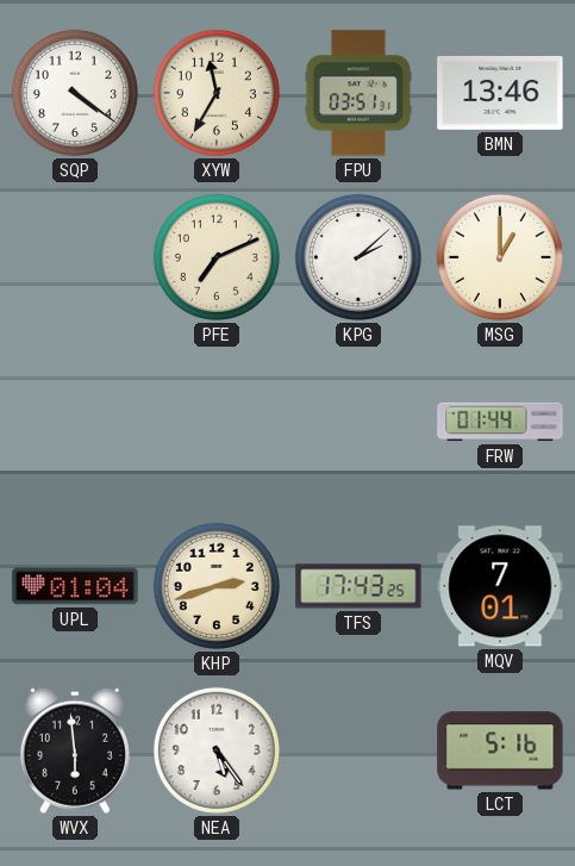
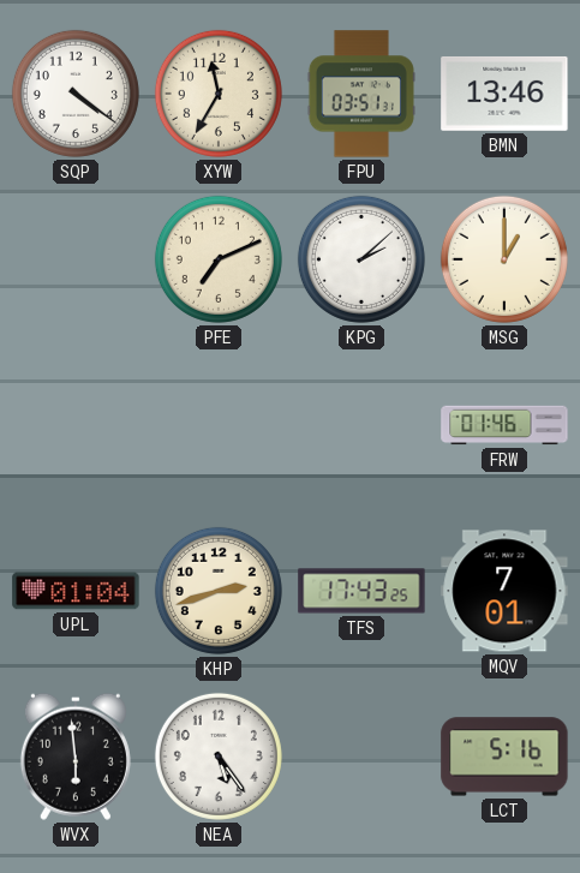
FRW: 01:44 -> 01:46
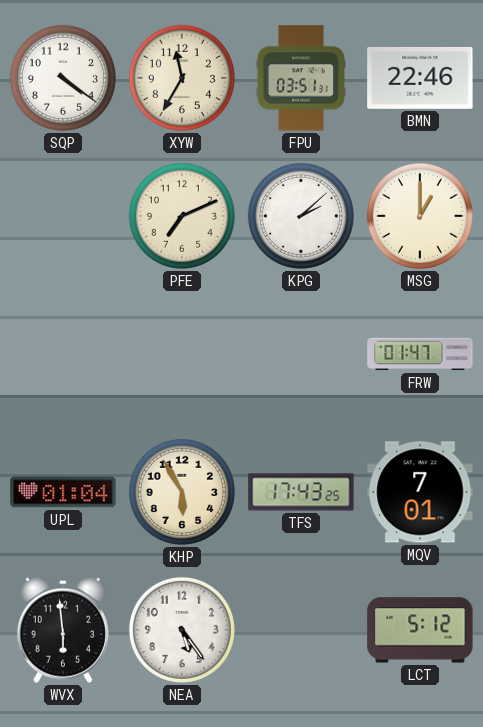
BMN: 13:46 -> 22:46
FRW: 01:46 -> 01:47
KHP: 2:42 -> 5:55
LCT: 5:16 -> 5:12
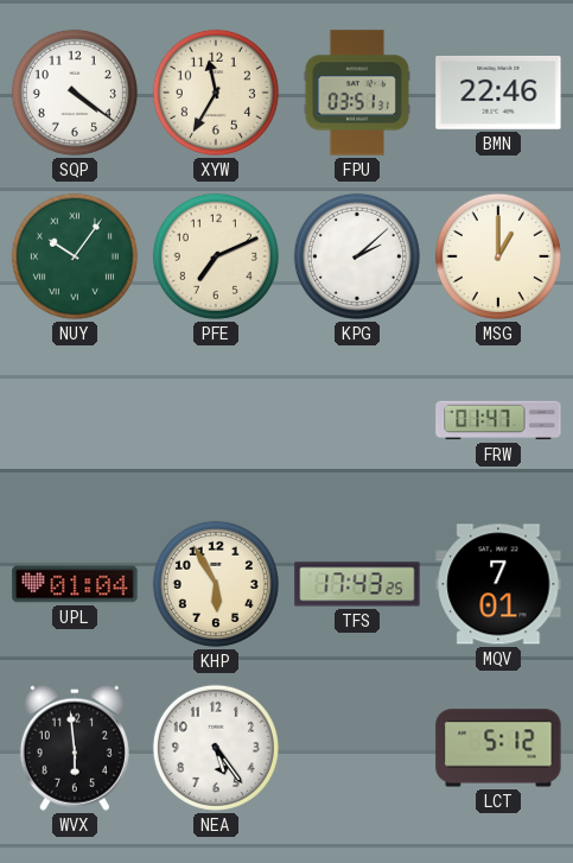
NUY: none -> 10:06
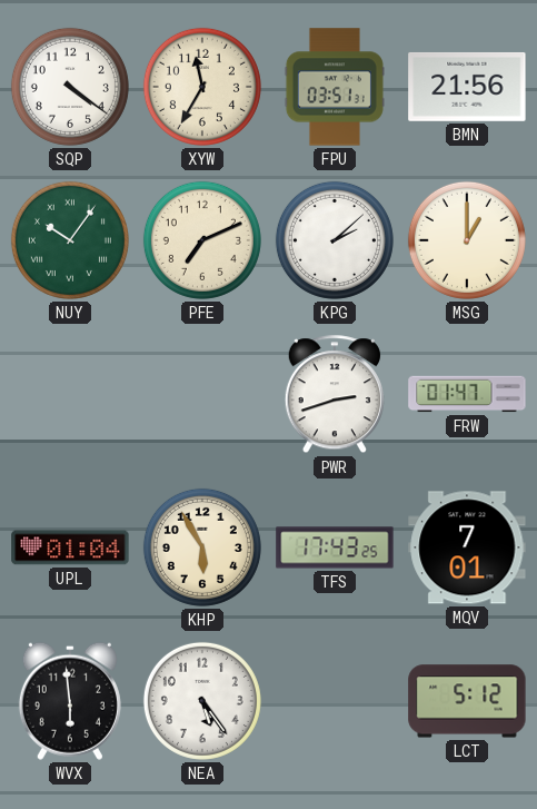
BMN: 22:46 -> 21:56
PWR: none -> 2:42
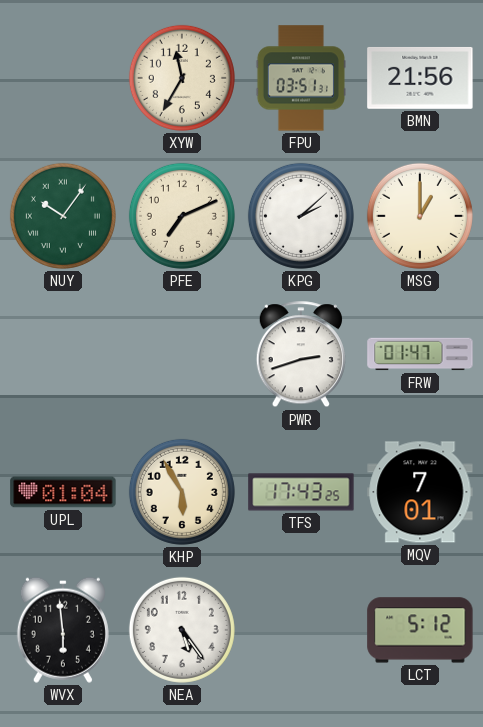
SQP: 4:21 -> none
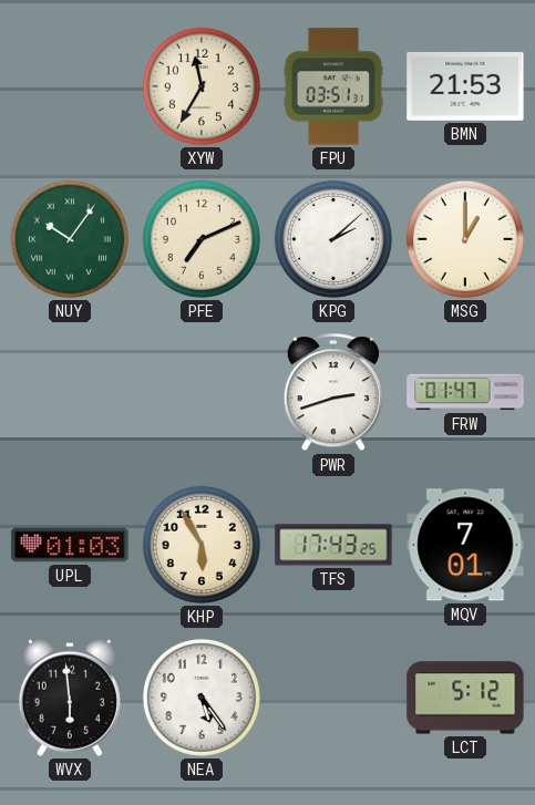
BMN: 21:56 -> 21:53
UPL: 01:04 -> 01:03
